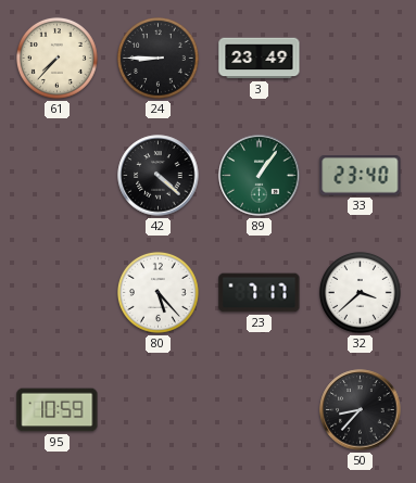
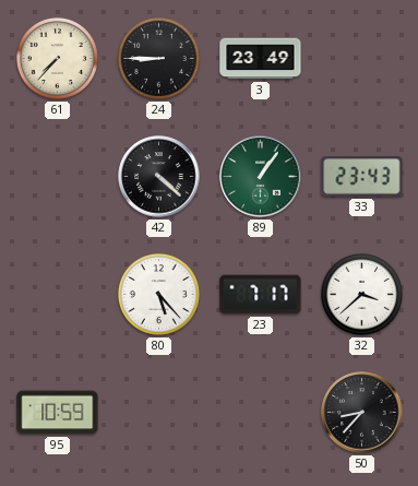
33: 23:40 -> 23:43
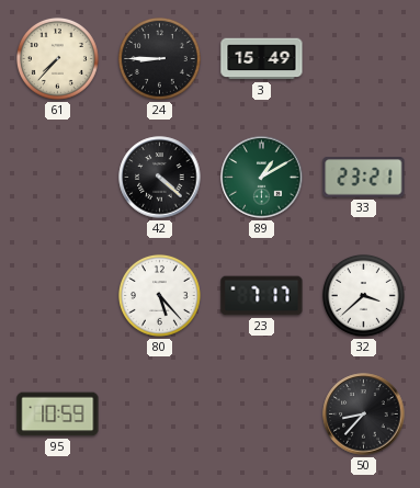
3: 23:49 -> 15:49
89: 1:06 -> 1:10
33: 23:43 -> 23:21
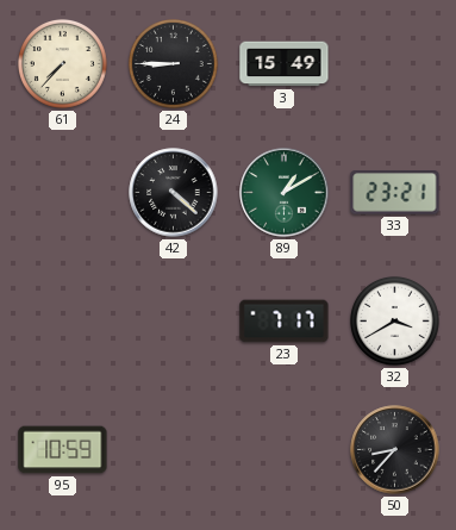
80: 5:23 -> none
32: 3:38 -> 3:40
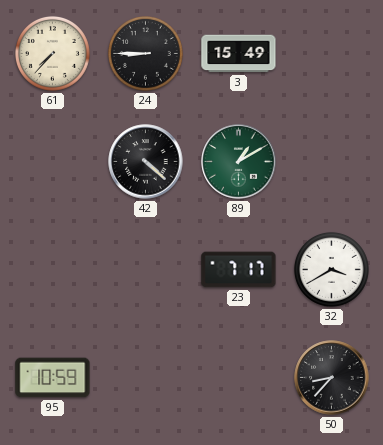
33: 23:21 -> none
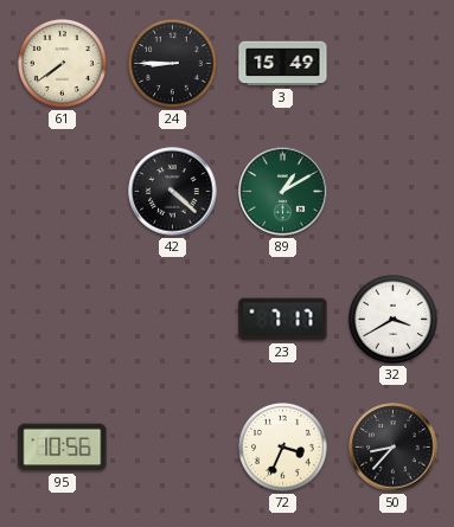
61: 7:37 -> 7:39
95: 10:59 -> 10:56
72: none -> 3:34
